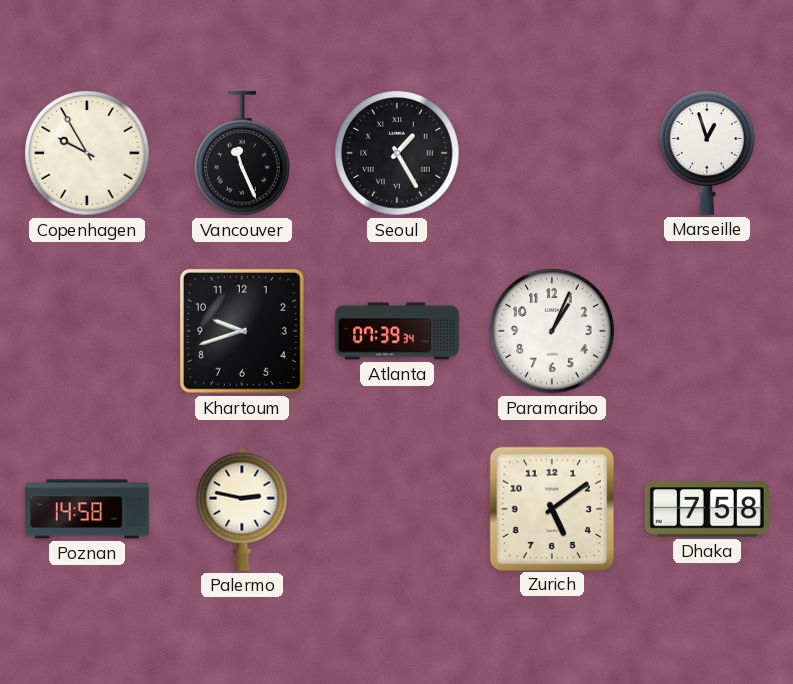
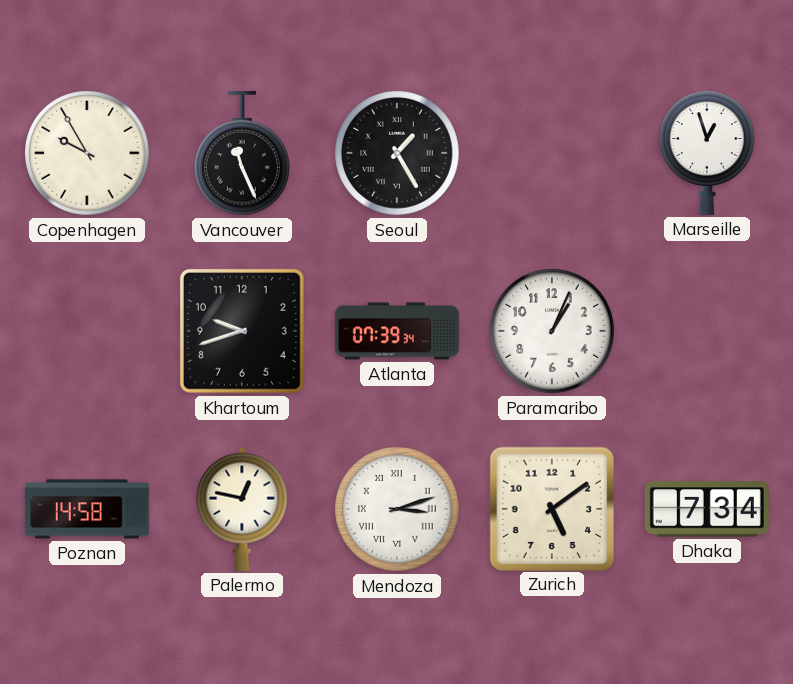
Palermo: 2:47 -> 12:47
Mendoza: none -> 3:12
Dhaka: 7:58 -> 7:34
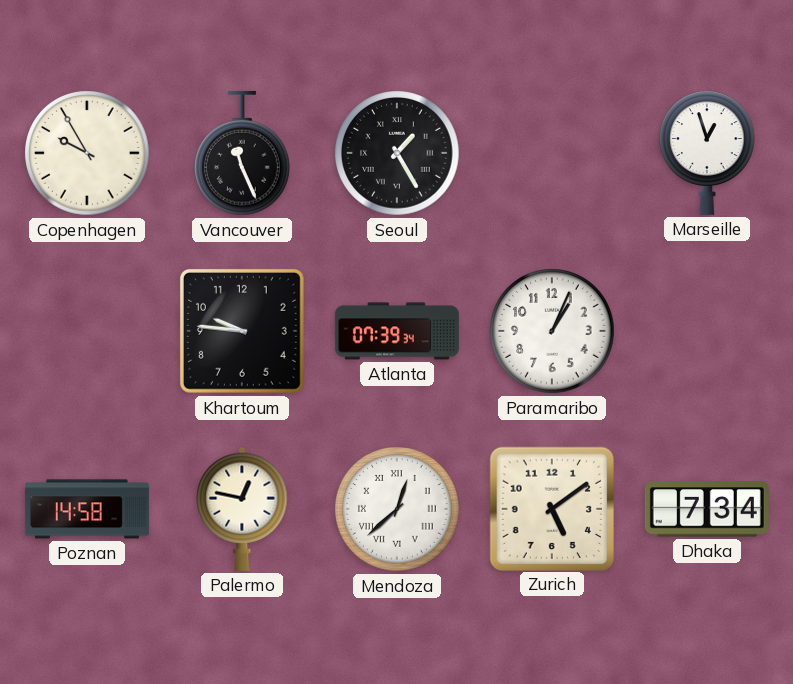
Khartoum: 9:42 -> 9:46
Mendoza: 3:12 -> 12:38
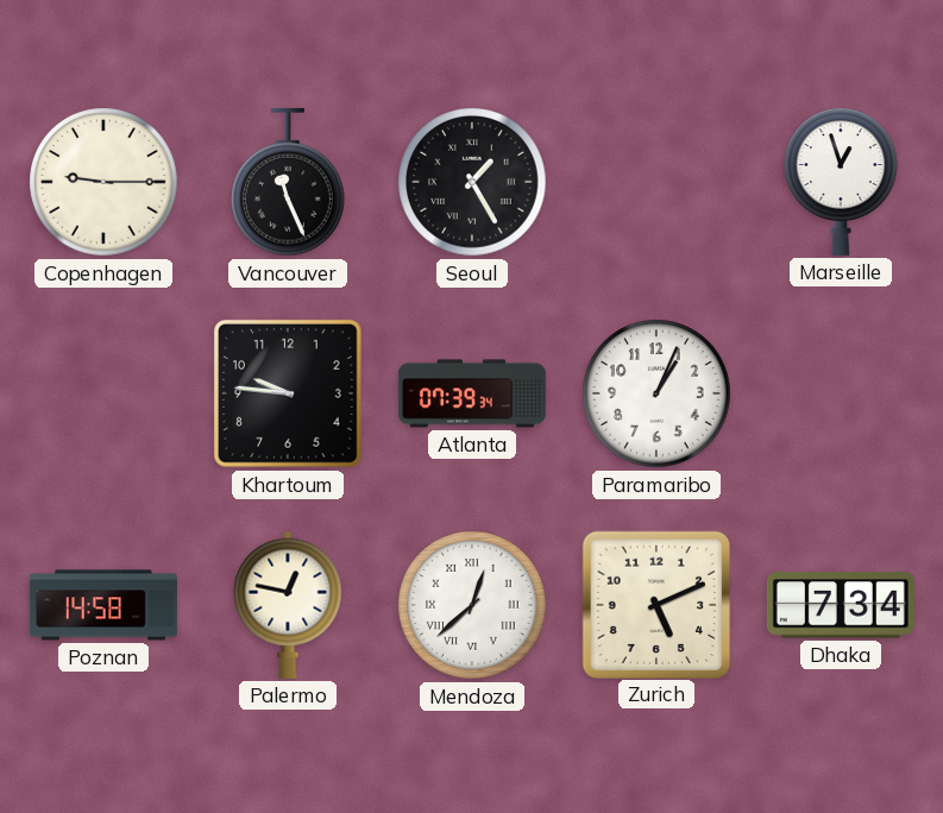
Copenhagen: 9:55 -> 9:15
Zurich: 5:09 -> 5:11
